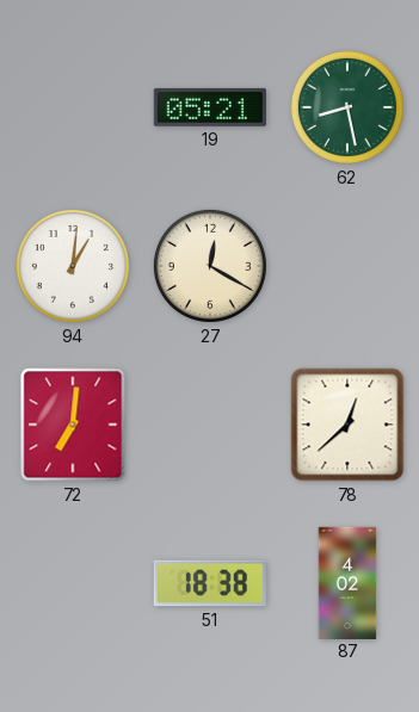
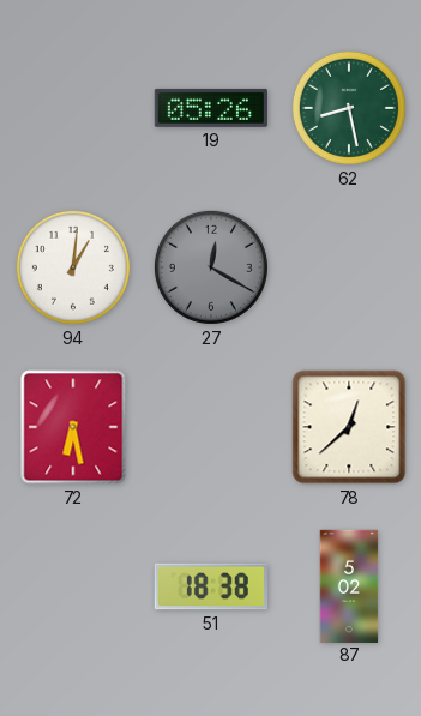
19: 05:21 -> 05:26
27 dial: cream -> grey
72: 7:01 -> 6:28
87: 4:02 -> 5:02
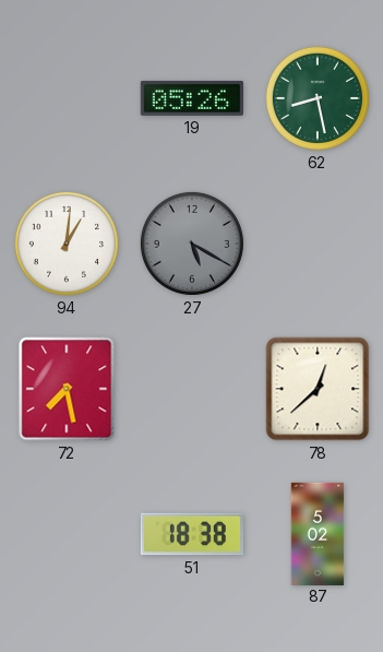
27: 12:20 -> 5:20
72: 6:28 -> 7:28
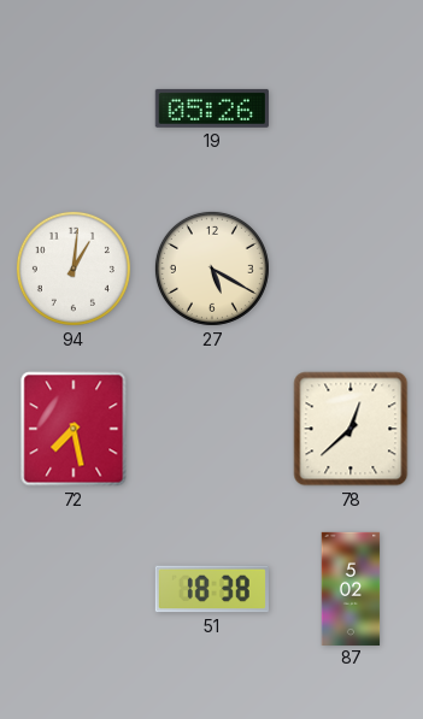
62: 8:28 -> none
27 dial: grey -> cream
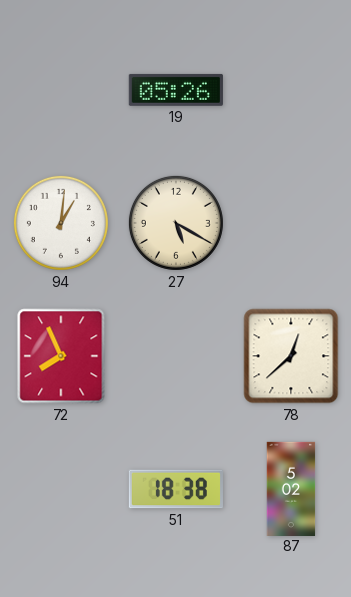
72: 7:28 -> 7:56
